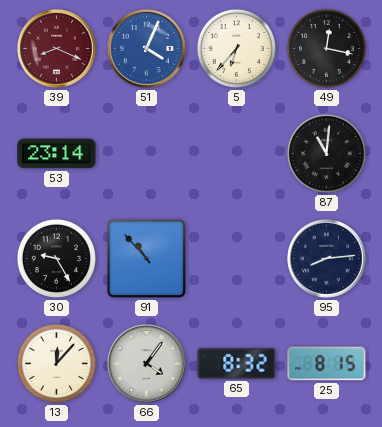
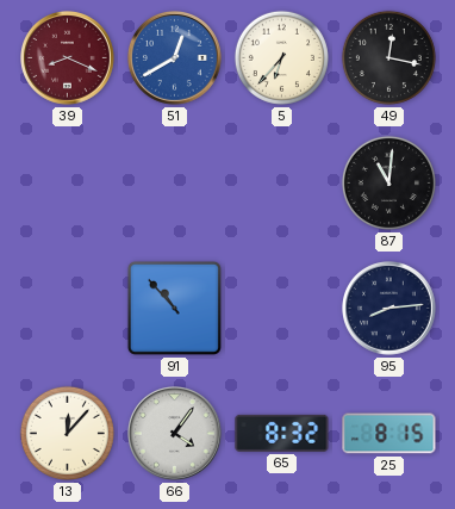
51: 4:04 -> 12:40
53: 23:14 -> none
30: 9:25 -> none
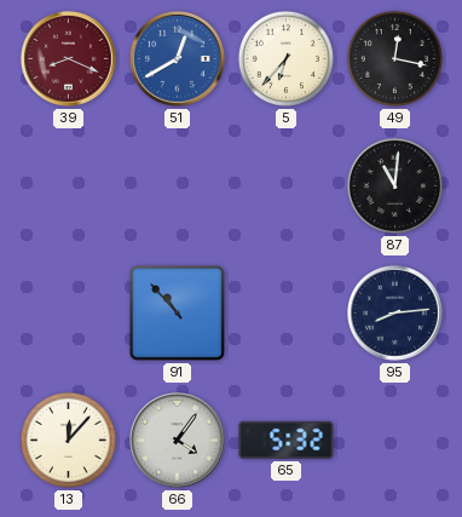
65: 8:32 -> 5:32
25: 8:15 -> none
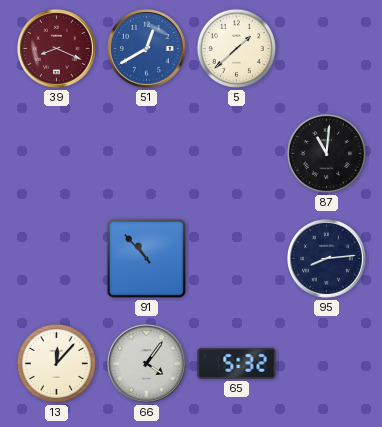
5: 6:37 -> 1:38
49: 12:17 -> none
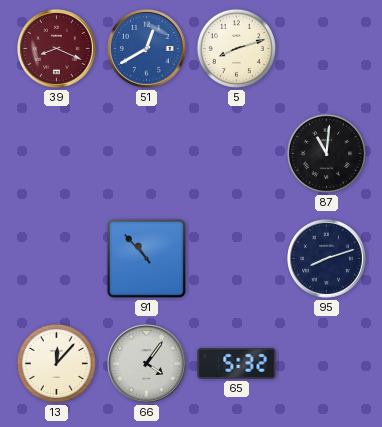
5: 1:38 -> 8:12
95: 8:14 -> 8:12
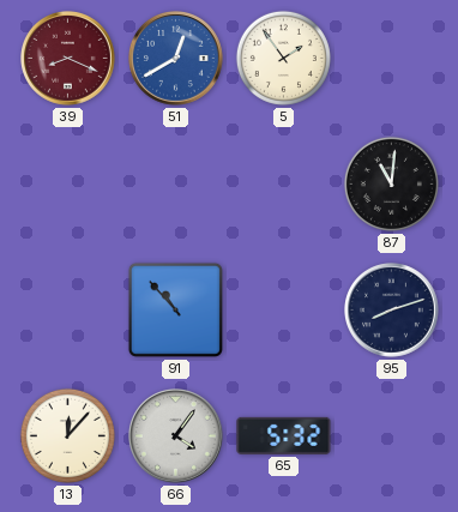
5: 8:12 -> 1:54
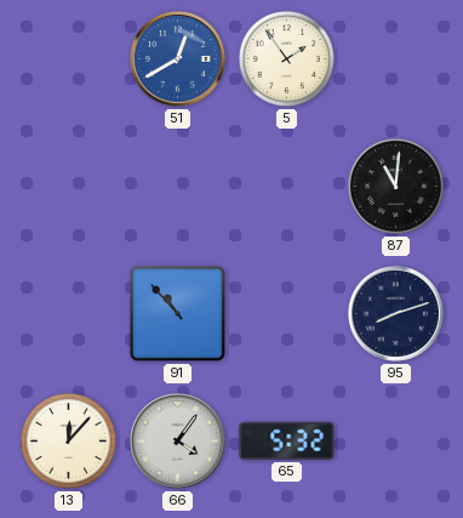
39: 8:19 -> none
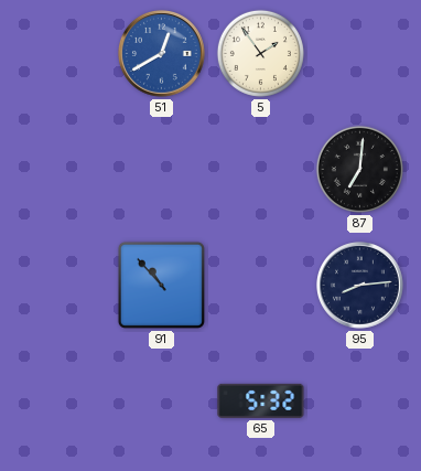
87: 11:01 -> 7:01
95: 8:12 -> 8:14
13: 12:07 -> none
66: 4:06 -> none
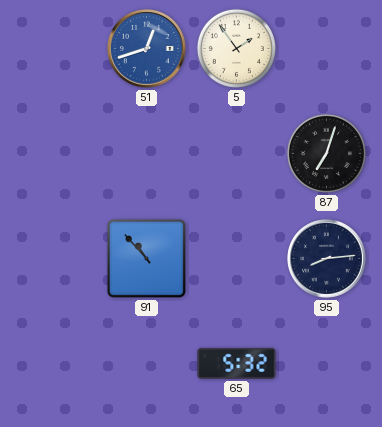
51: 12:40 -> 12:42
87: 7:01 -> 7:03
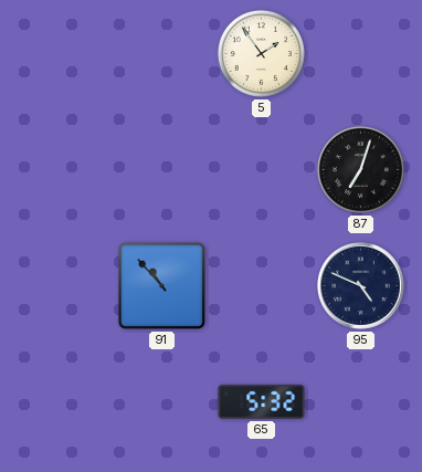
51: 12:42 -> none
95: 8:14 -> 4:49
